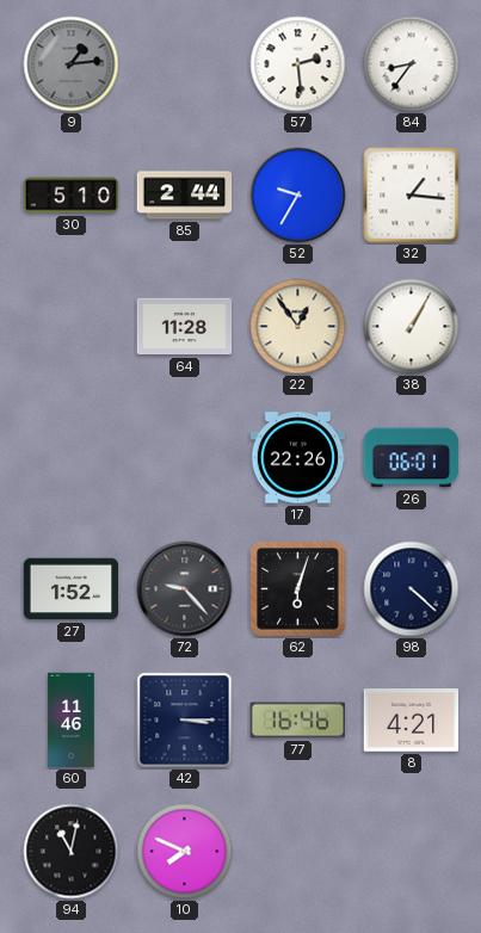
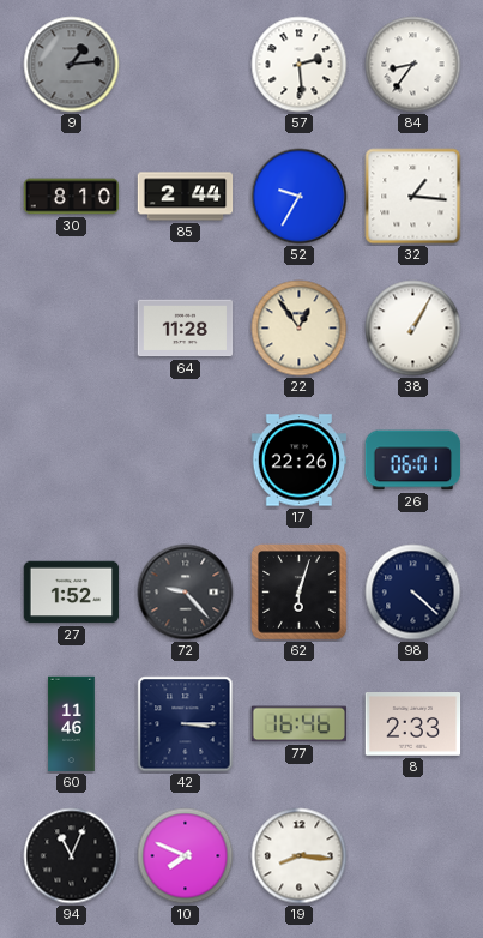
30: 5:10 -> 8:10
8: 4:21 -> 2:33
94: 11:02 -> 11:04
19: none -> 8:16
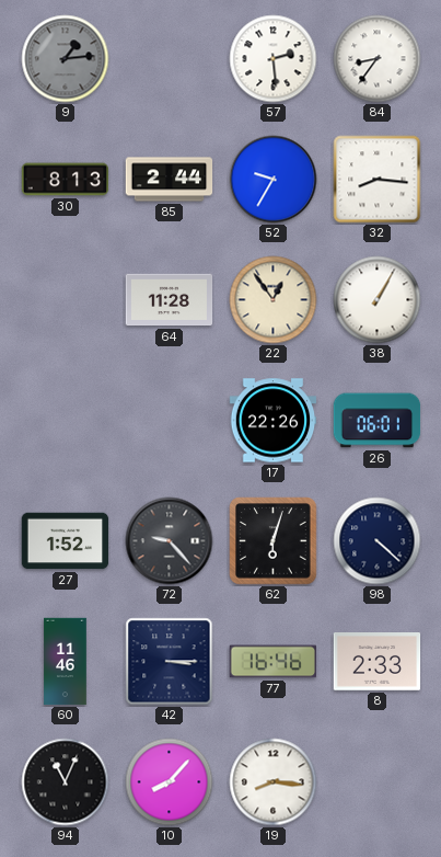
30: 8:10 -> 8:13
32: 1:16 -> 8:16
10: 7:49 -> 8:07
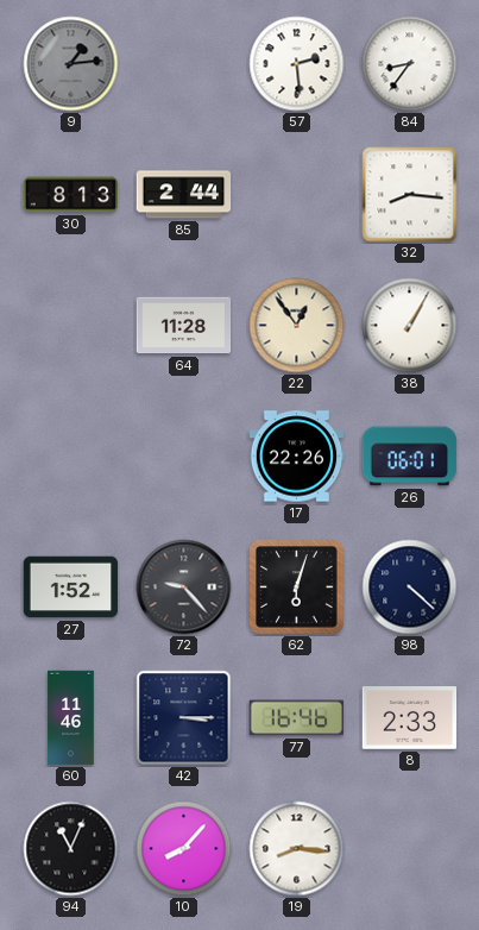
52: 9:35 -> none
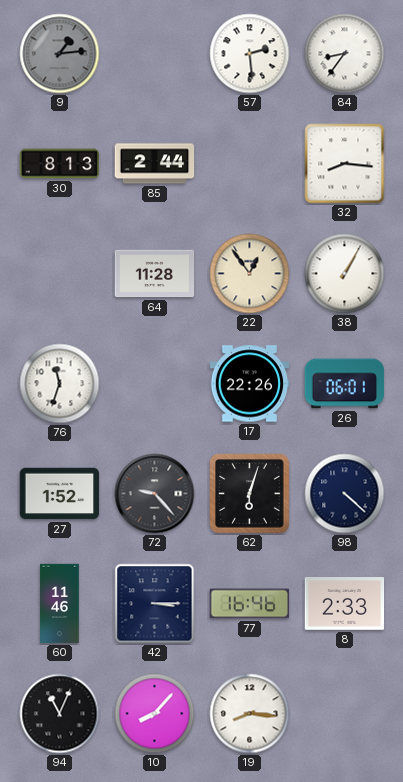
76: none -> 11:33
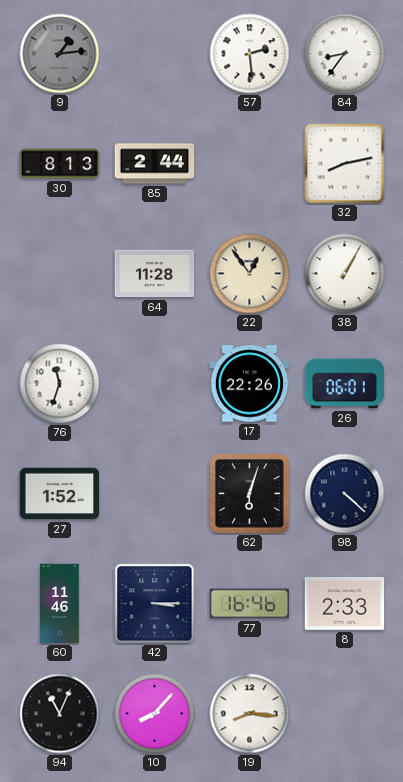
32: 8:16 -> 8:13
72: 9:23 -> none
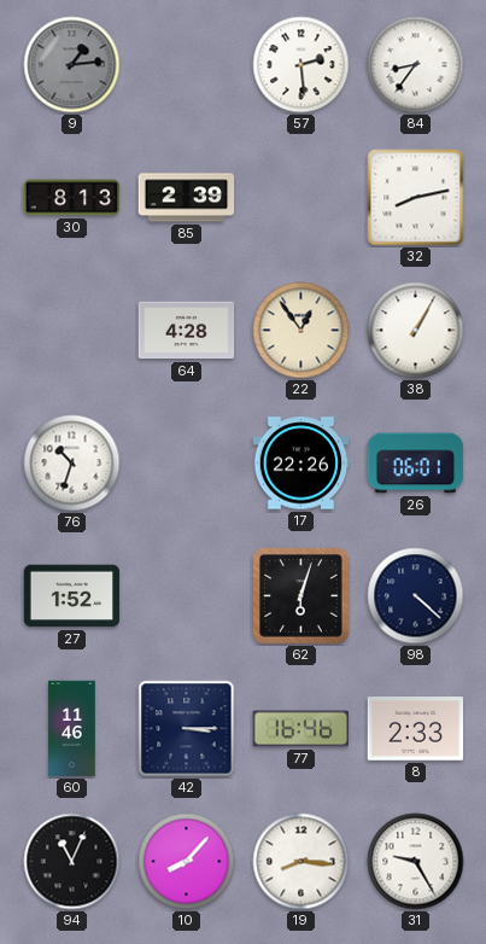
85: 2:44 -> 2:39
64: 11:28 -> 4:28
76: 11:33 -> 10:33
31: none -> 9:25
